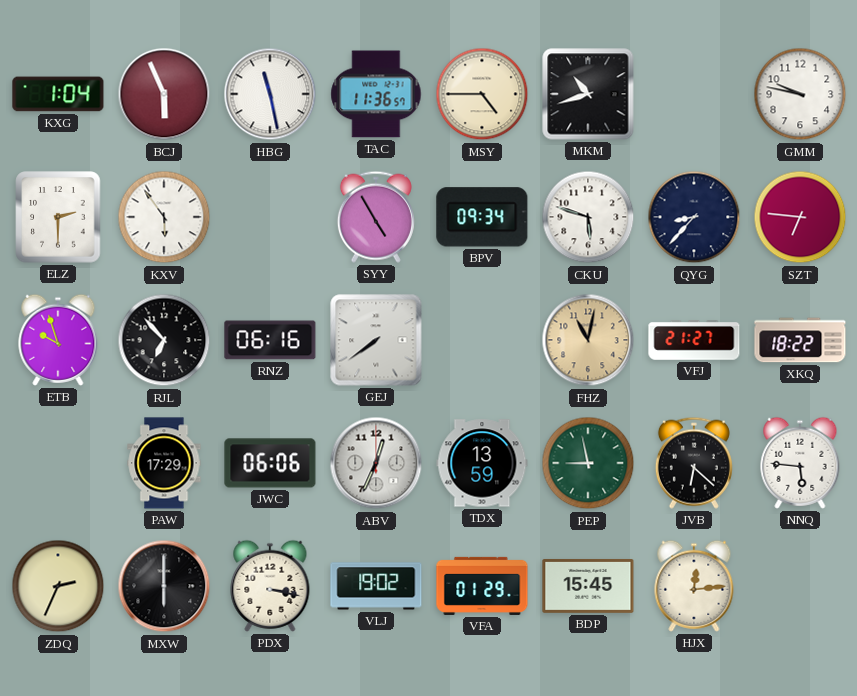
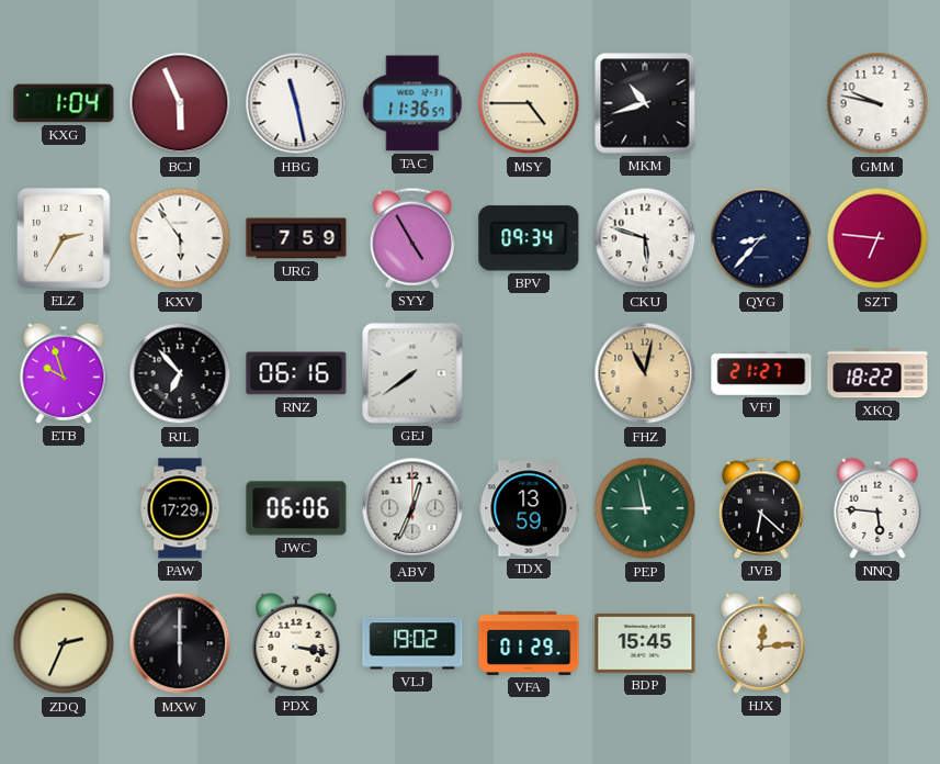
ELZ: 2:30 -> 2:35
URG: none -> 7:59
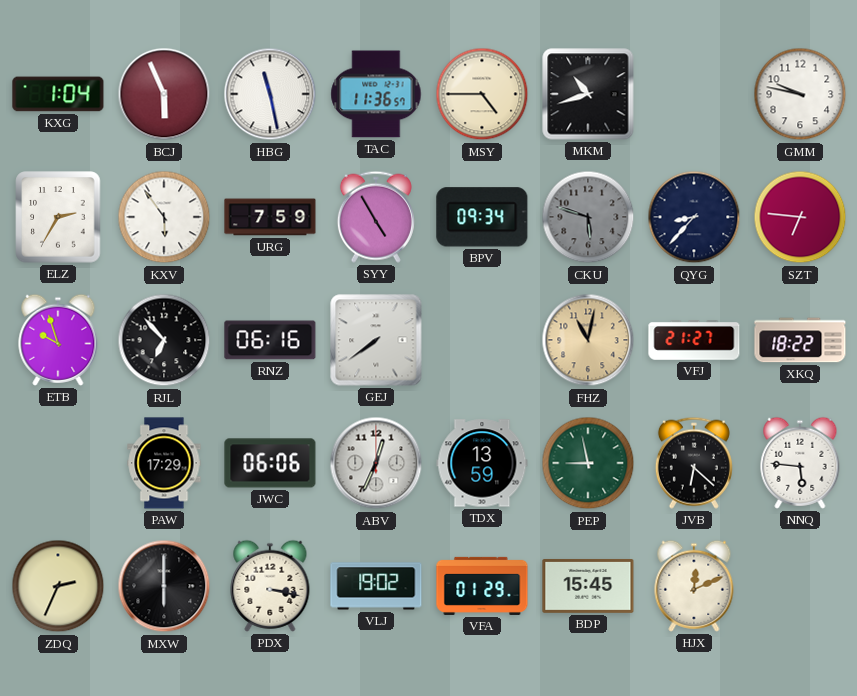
CKU dial: white -> grey
HJX: 12:14 -> 12:11
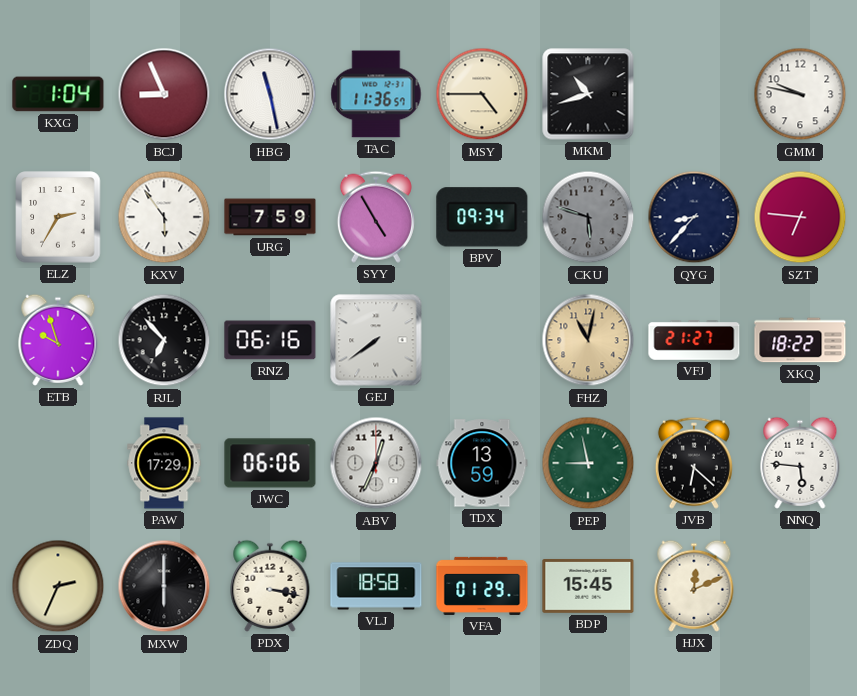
BCJ: 5:56 -> 8:56
VLJ: 19:02 -> 18:58
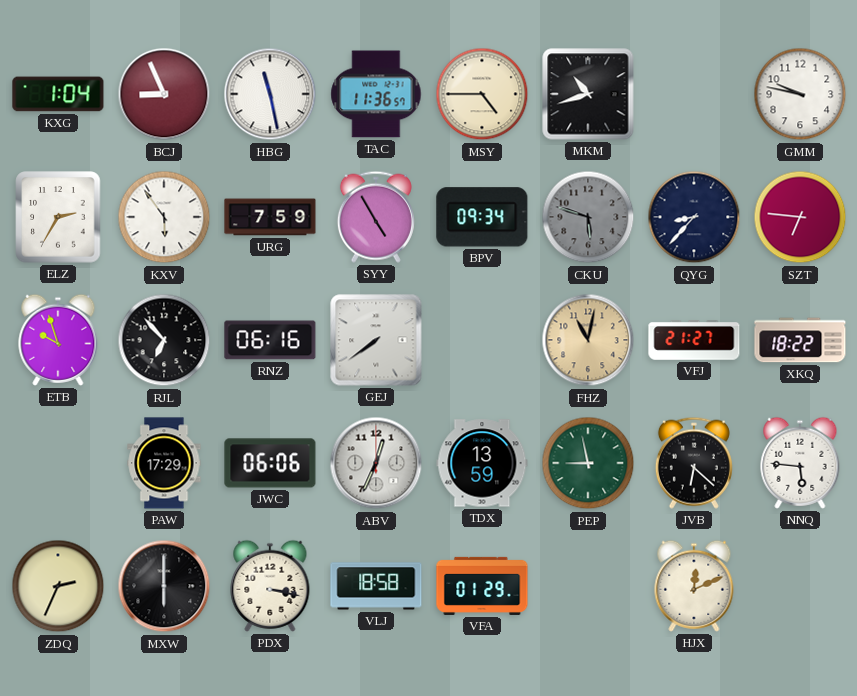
BDP: 15:45 -> none
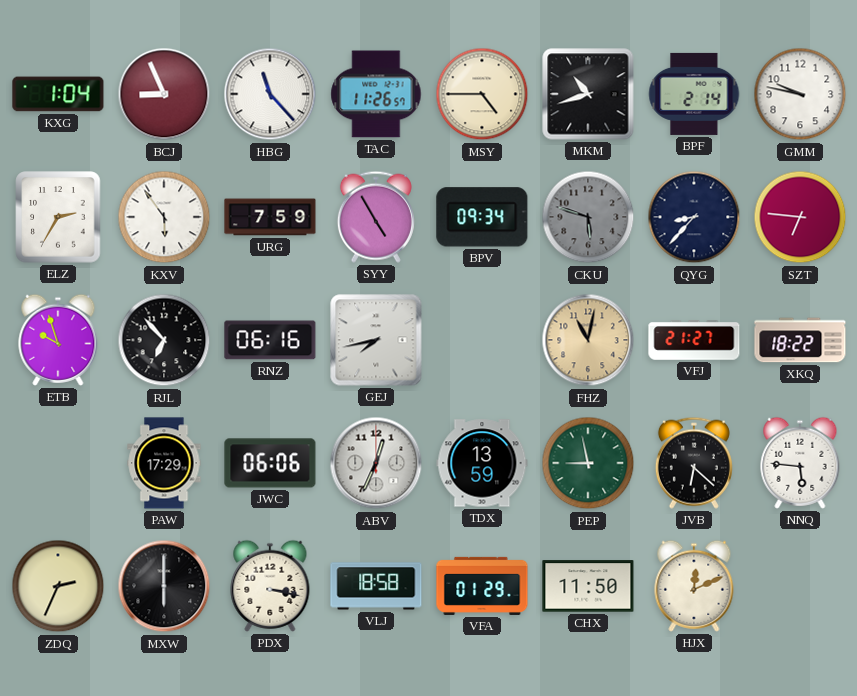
HBG: 11:28 -> 11:23
TAC: 11:36 -> 11:26
BPF: none -> 2:14
GEJ: 7:39 -> 7:43
CHX: none -> 11:50
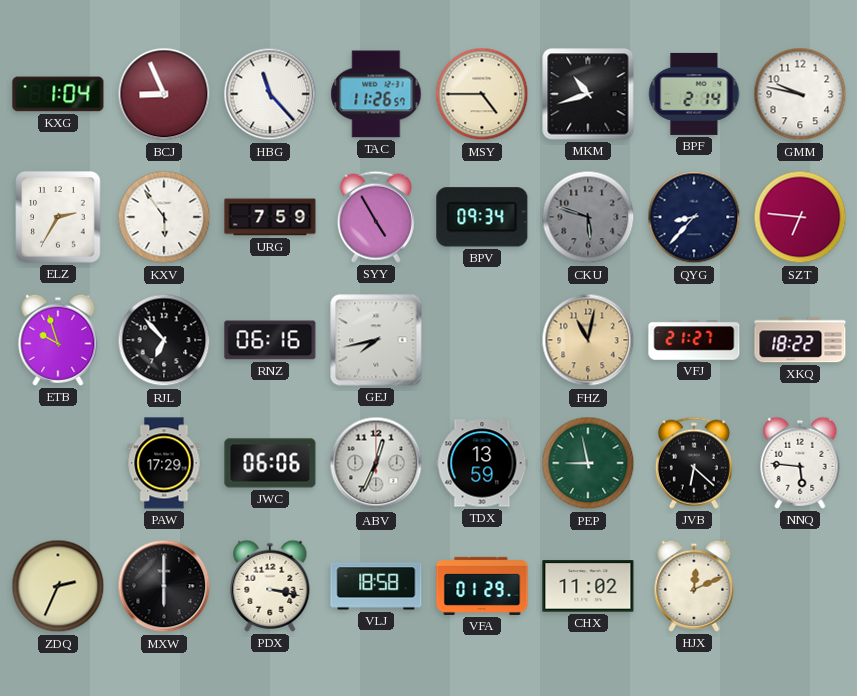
CHX: 11:50 -> 11:02
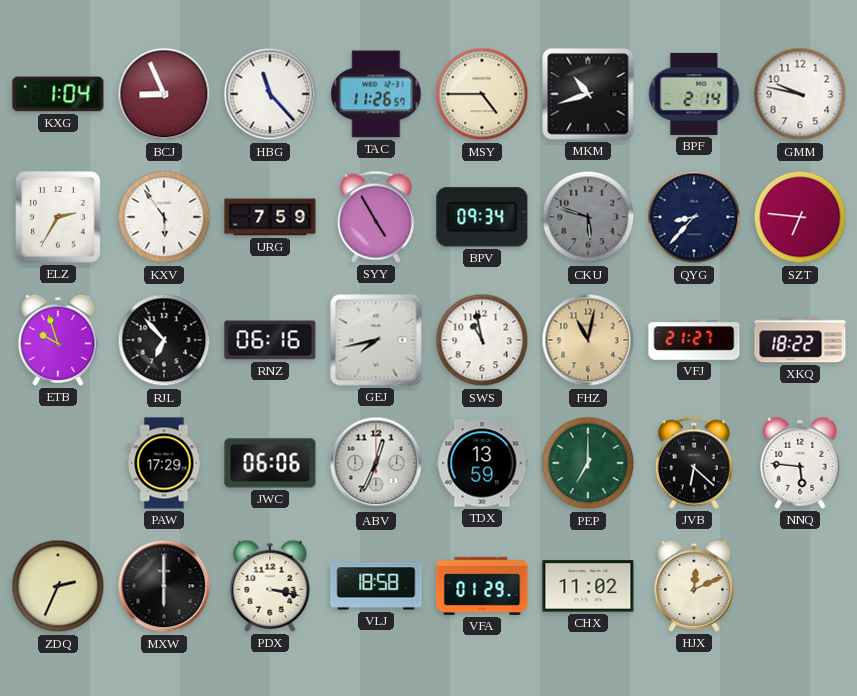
SWS: none -> 10:58
PEP: 8:58 -> 7:00
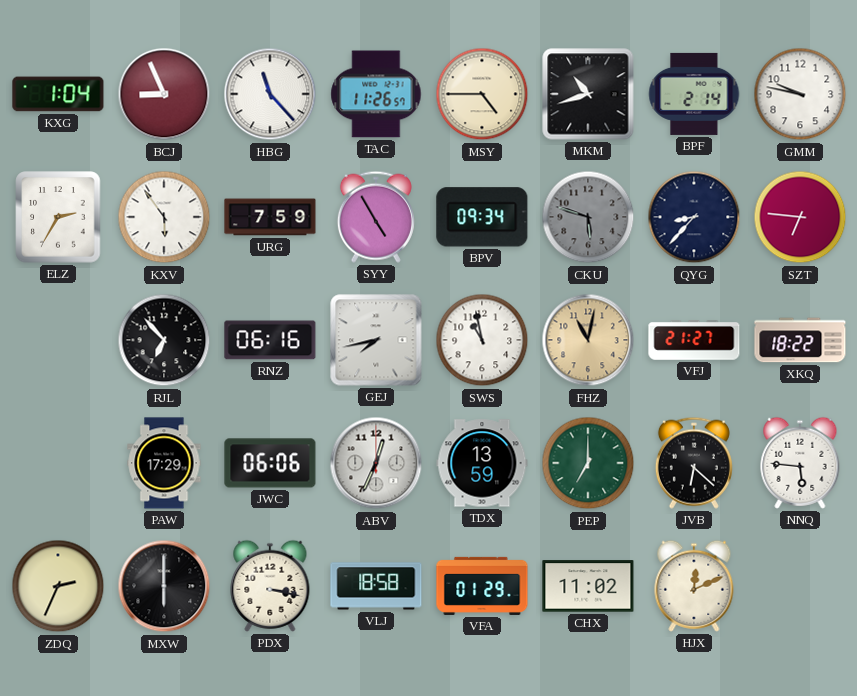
ETB: 9:57 -> none
